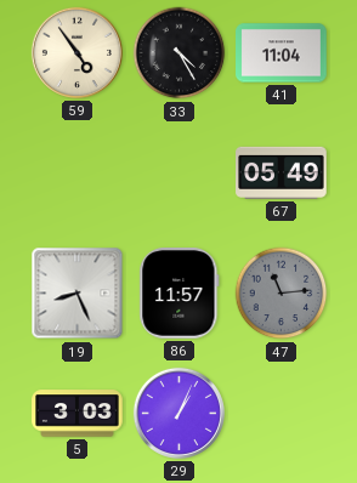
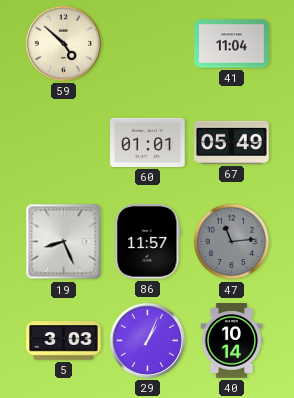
59: 4:54 -> 4:52
33: 4:25 -> none
60: none -> 01:01
40: none -> 10:14
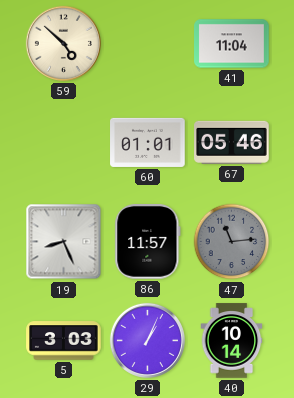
67: 05:49 -> 05:46
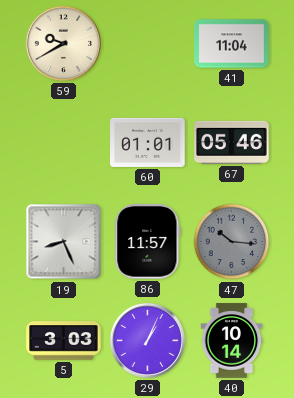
59: 4:52 -> 9:40
47: 11:14 -> 10:16
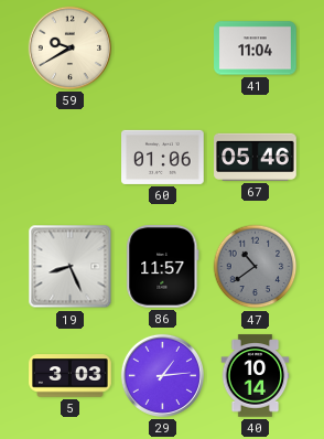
60: 01:01 -> 01:06
47: 10:16 -> 10:39
29: 1:04 -> 1:14
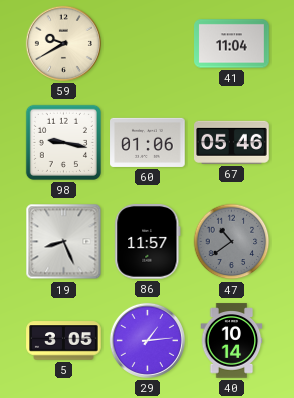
98: none -> 9:17
5: 3:03 -> 3:05
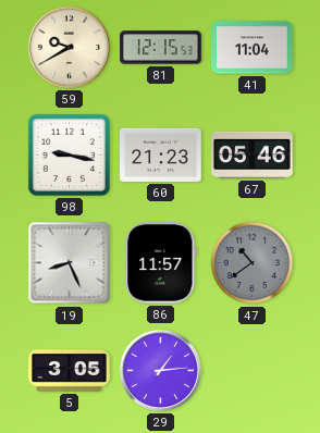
81: none -> 12:15
60: 01:06 -> 21:23
40: 10:14 -> none
